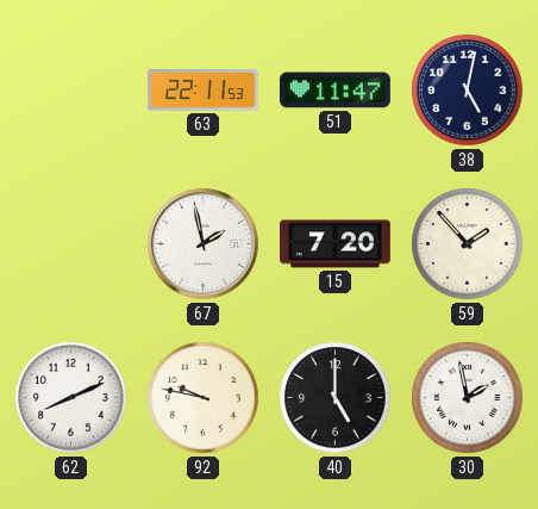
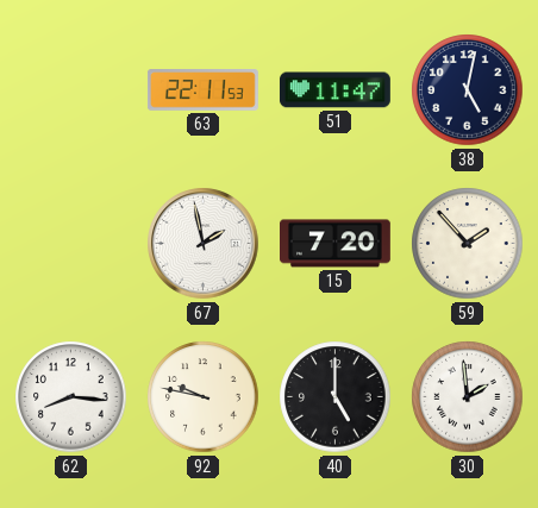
62: 8:11 -> 8:16
30: 1:58 -> 1:59
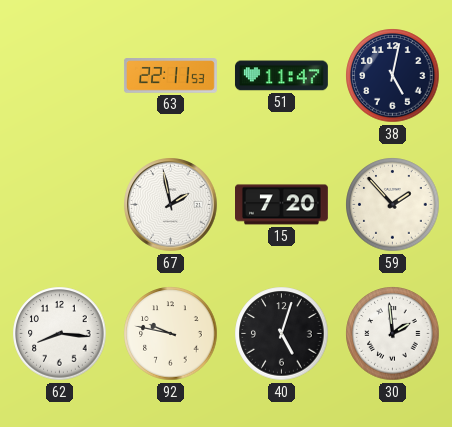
40: 5:00 -> 5:03
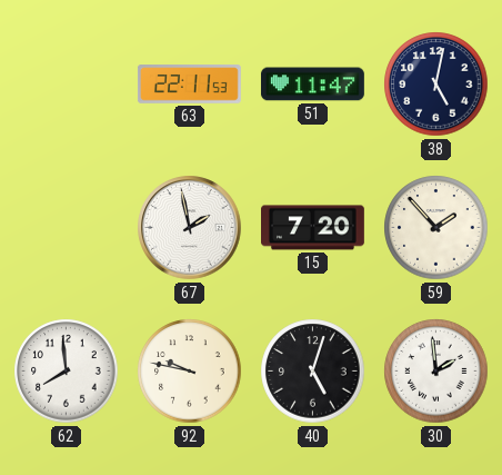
62: 8:16 -> 7:59
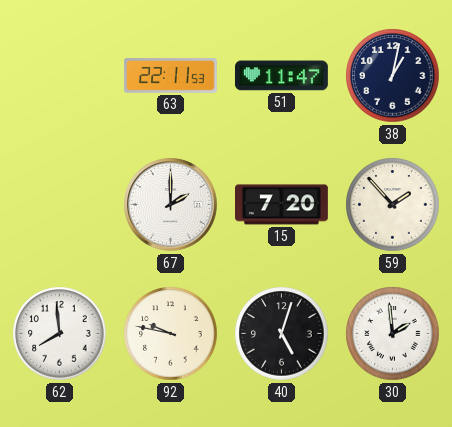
38: 5:02 -> 1:02
67: 1:58 -> 2:00
